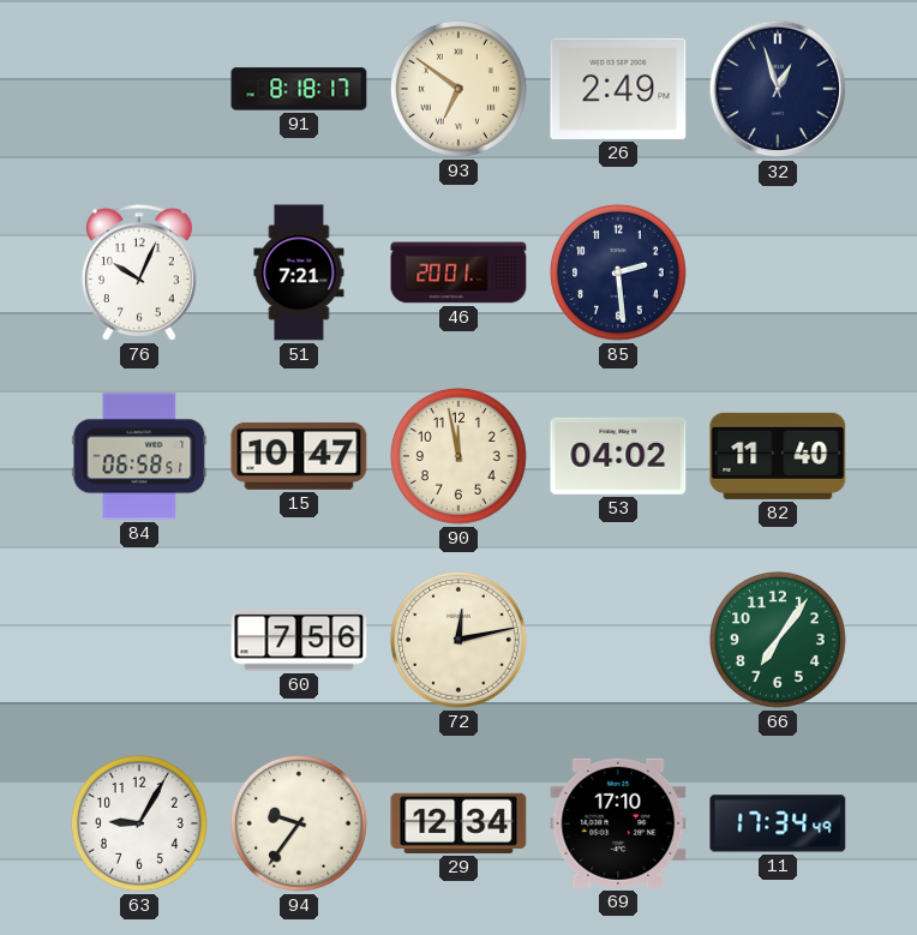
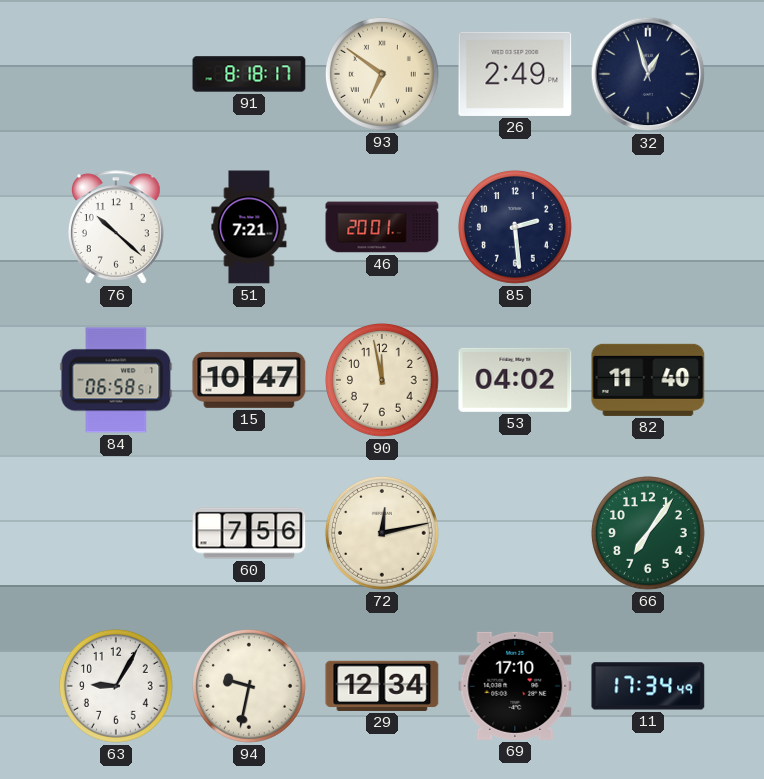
76: 10:04 -> 10:22
94: 9:36 -> 9:32
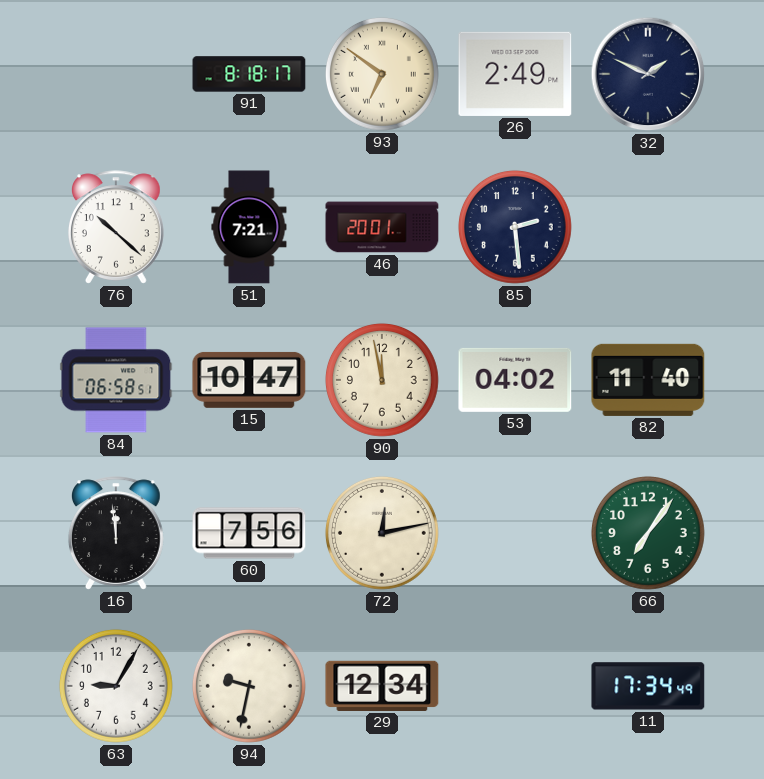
32: 12:57 -> 1:49
16: none -> 11:59
69: 17:10 -> none
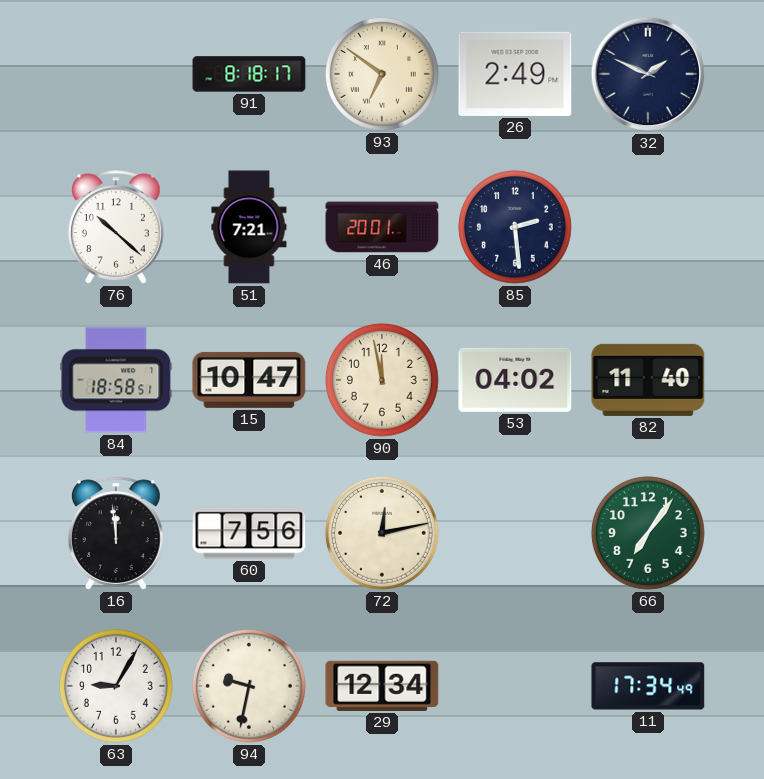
84: 06:58 -> 18:58
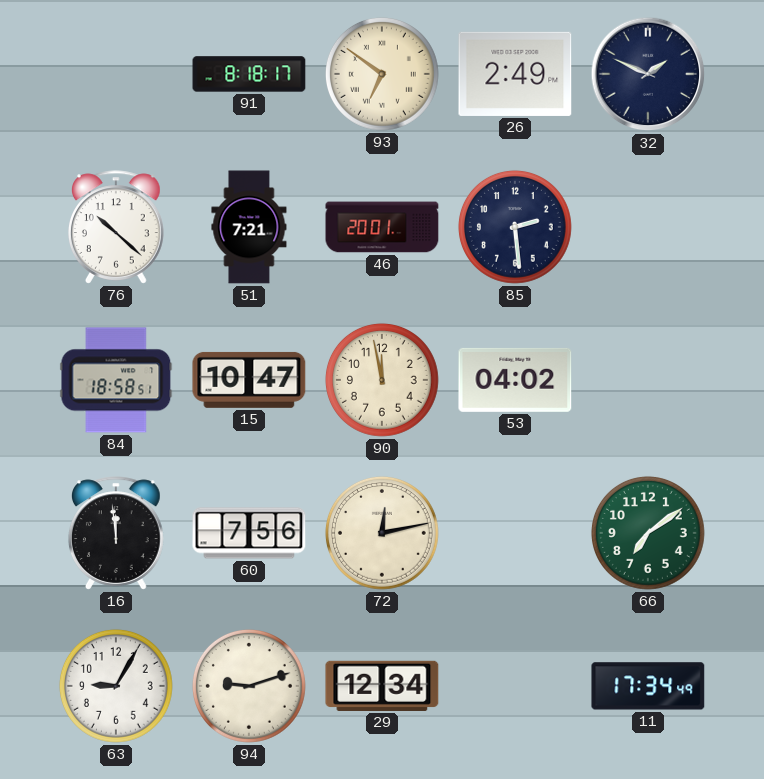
82: 11:40 -> none
66: 7:06 -> 7:09
94: 9:32 -> 9:12
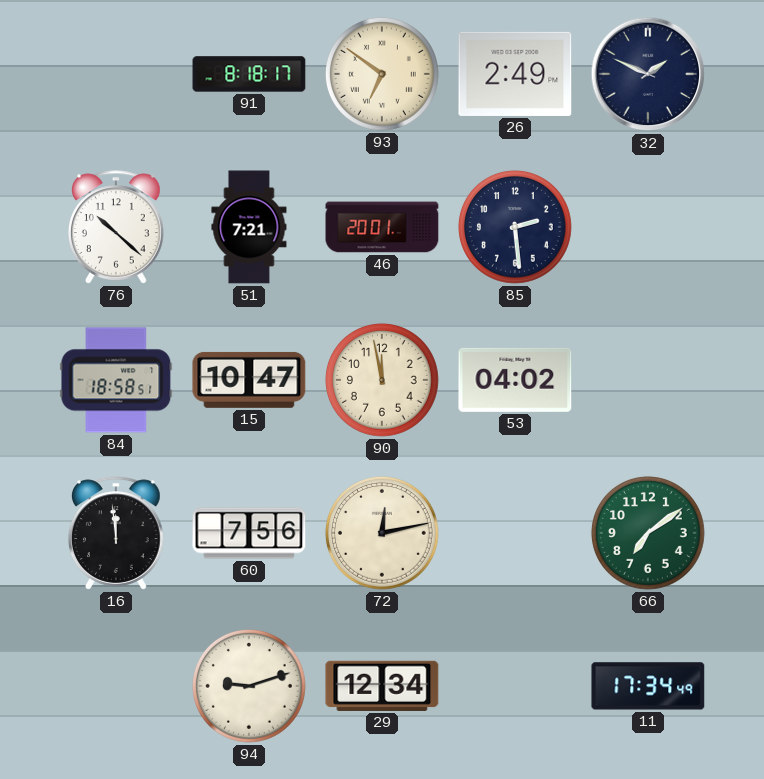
63: 9:05 -> none
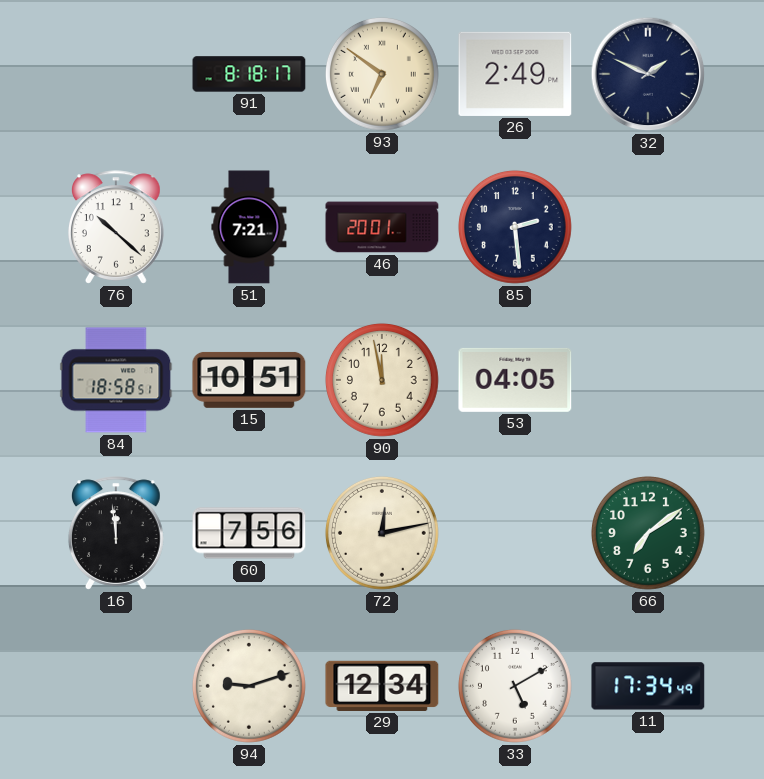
15: 10:47 -> 10:51
53: 04:02 -> 04:05
33: none -> 5:10
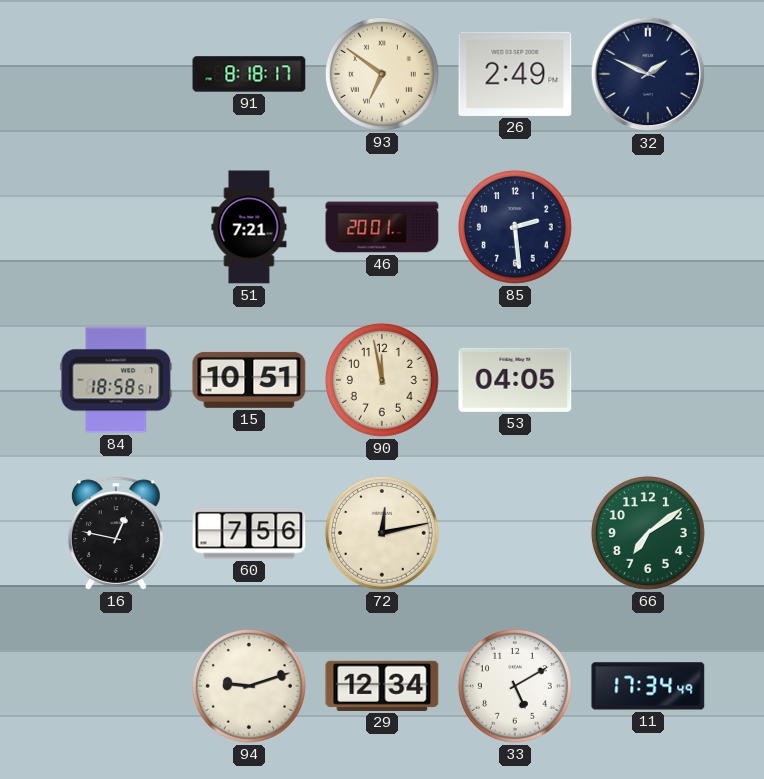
76: 10:22 -> none
16: 11:59 -> 12:47
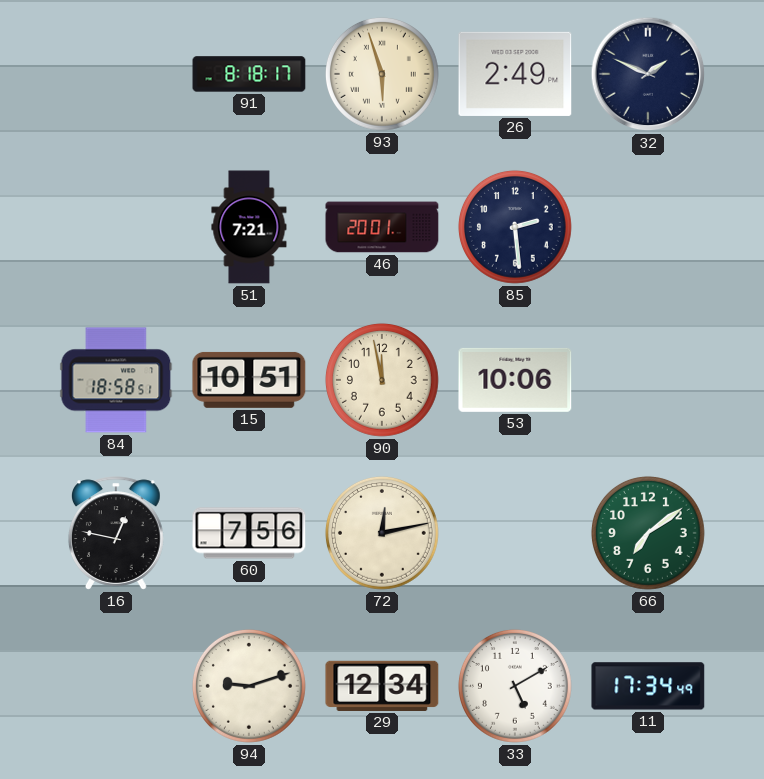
93: 6:51 -> 5:57
53: 04:05 -> 10:06
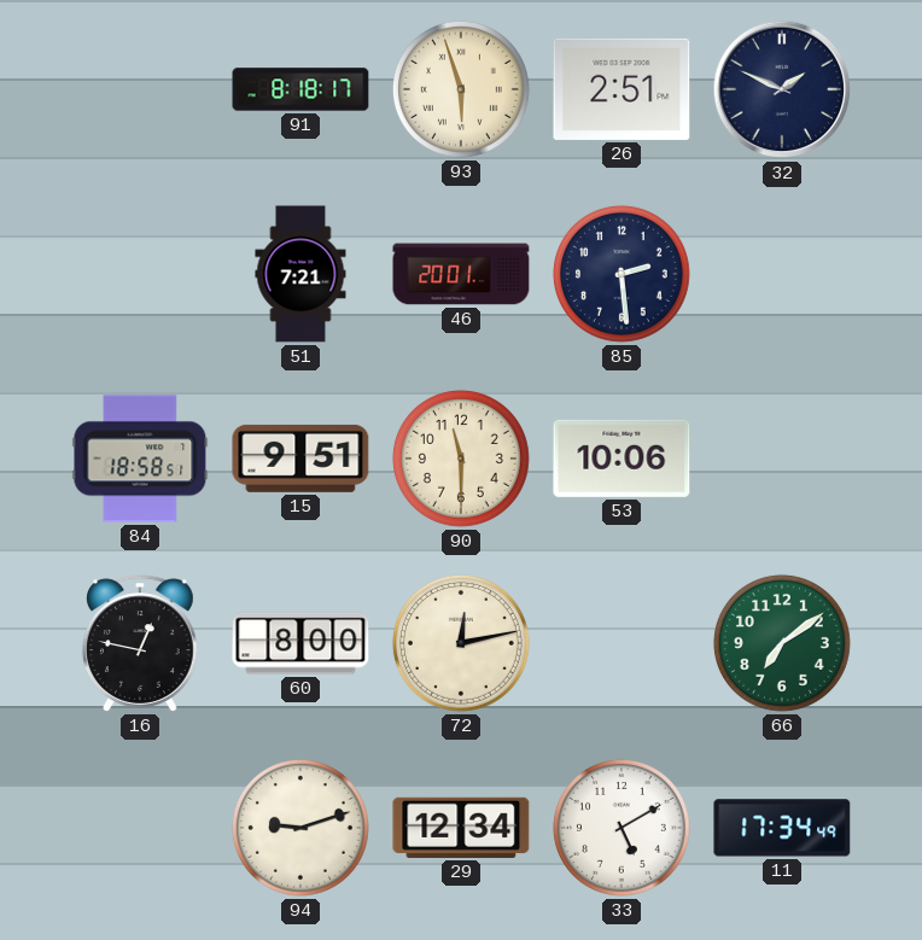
26: 2:49 -> 2:51
15: 10:51 -> 9:51
90: 11:58 -> 11:30
60: 7:56 -> 8:00
